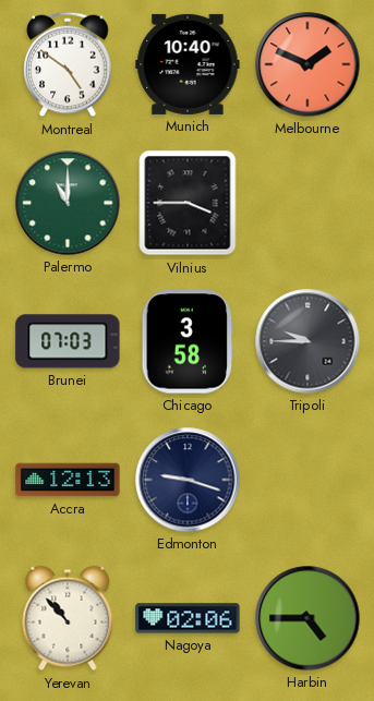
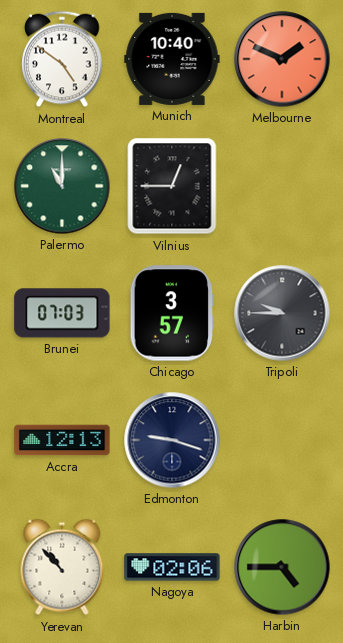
Vilnius: 3:45 -> 12:45
Chicago: 3:58 -> 3:57
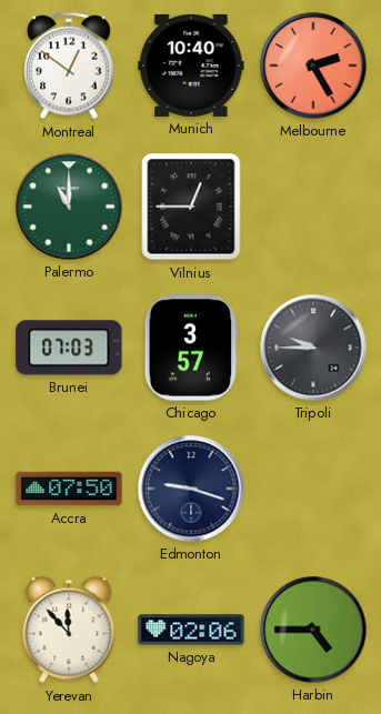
Montreal: 4:51 -> 12:51
Melbourne: 1:49 -> 2:25
Accra: 12:13 -> 07:50
Yerevan: 10:53 -> 11:53
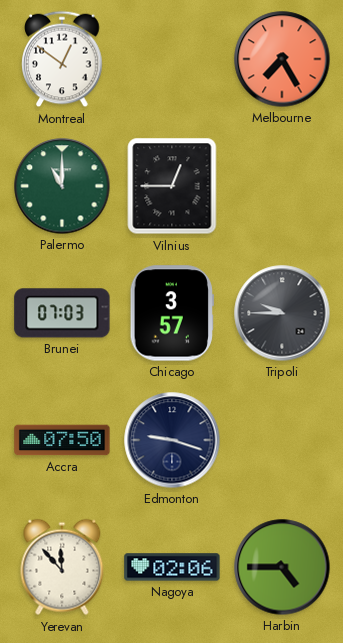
Munich: 10:40 -> none
Melbourne: 2:25 -> 7:25
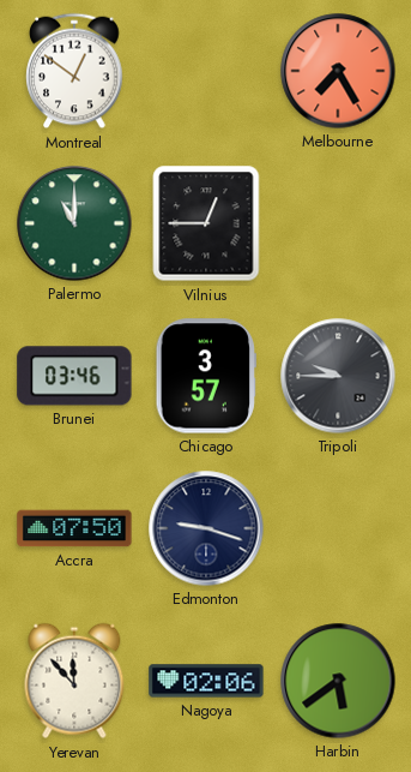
Brunei: 07:03 -> 03:46
Harbin: 4:45 -> 5:39
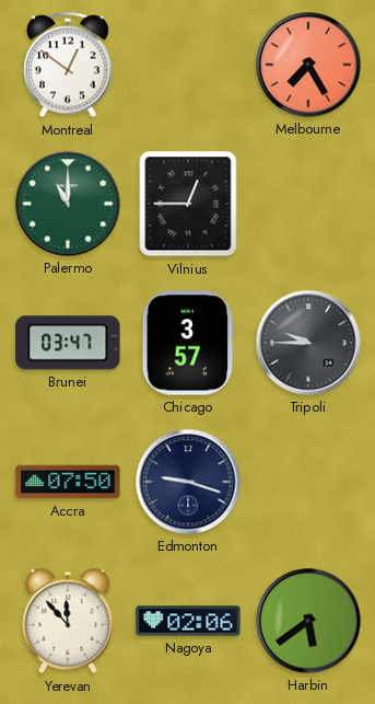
Brunei: 03:46 -> 03:47
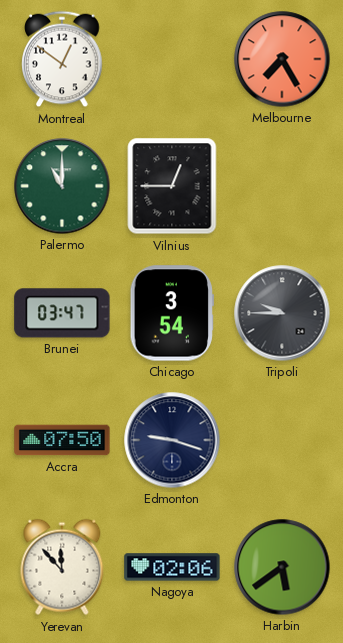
Chicago: 3:57 -> 3:54
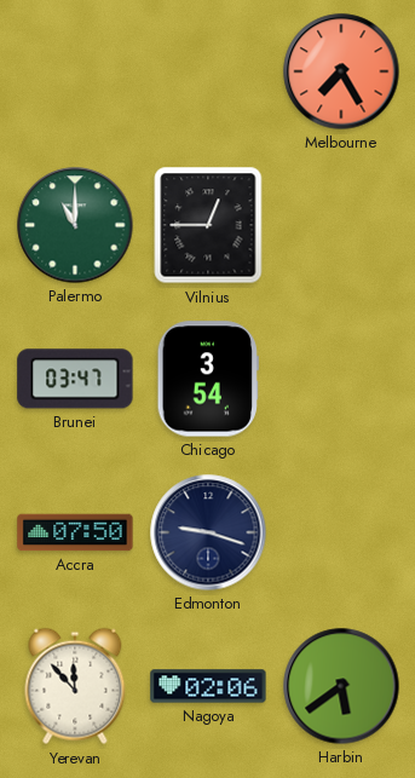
Montreal: 12:51 -> none
Tripoli: 9:45 -> none
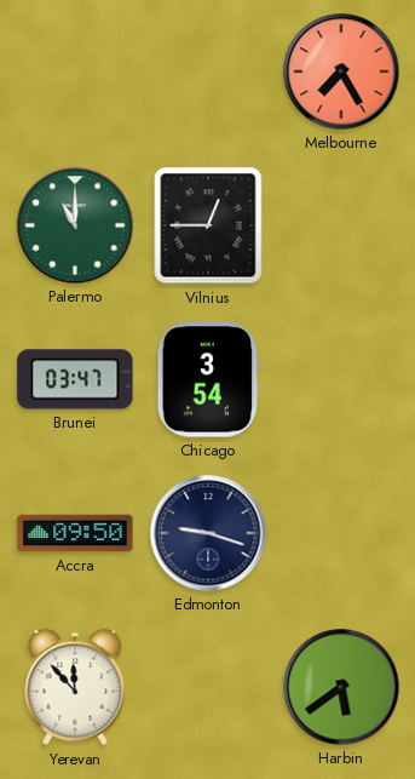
Accra: 07:50 -> 09:50
Nagoya: 02:06 -> none
